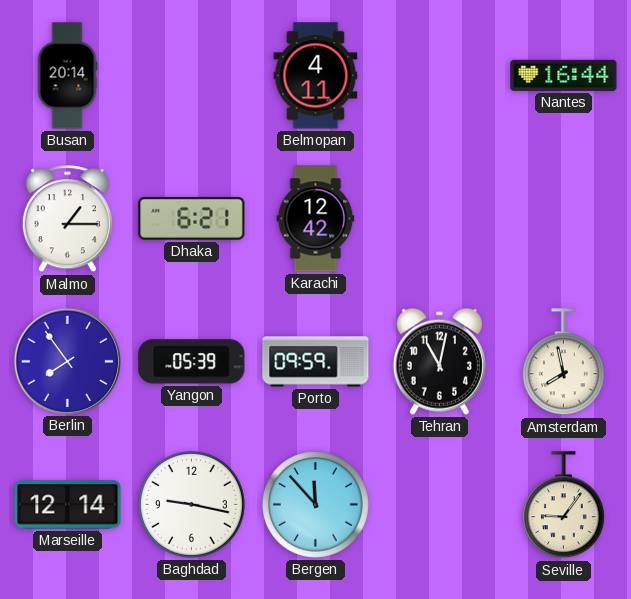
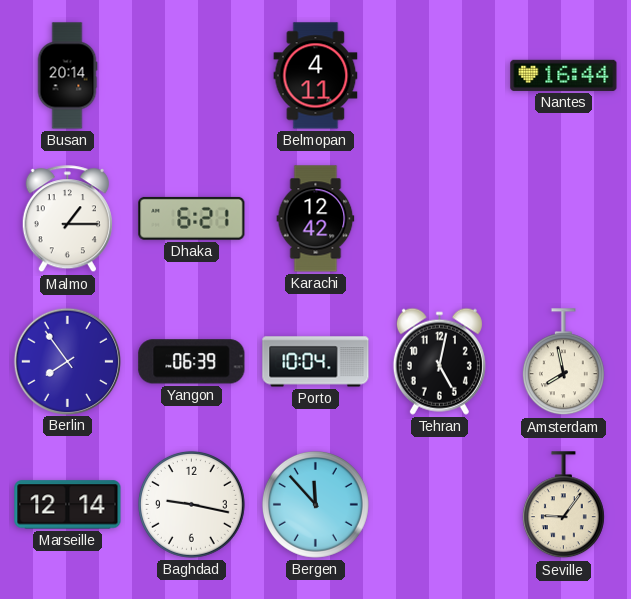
Yangon: 05:39 -> 06:39
Porto: 09:59 -> 10:04
Tehran: 11:02 -> 5:02
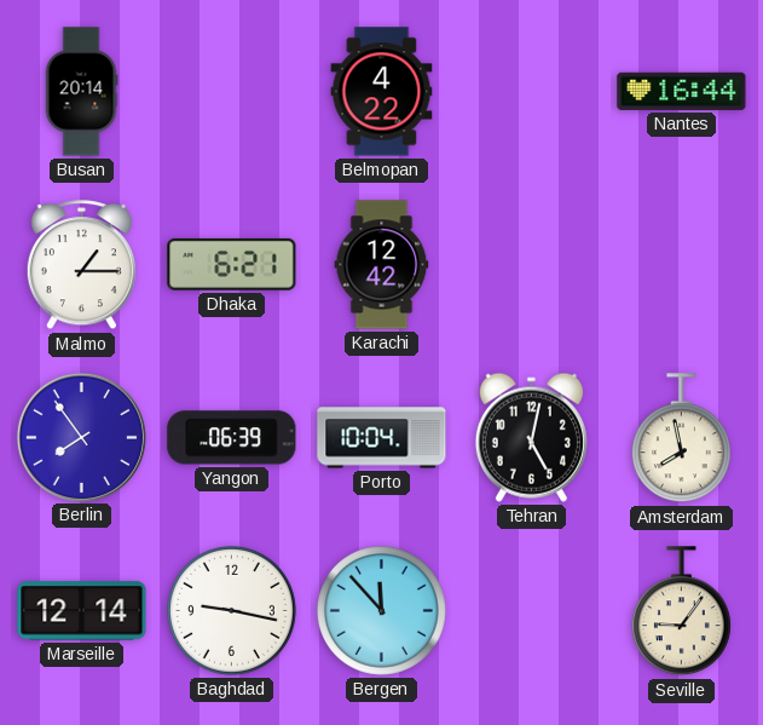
Belmopan: 4:11 -> 4:22
